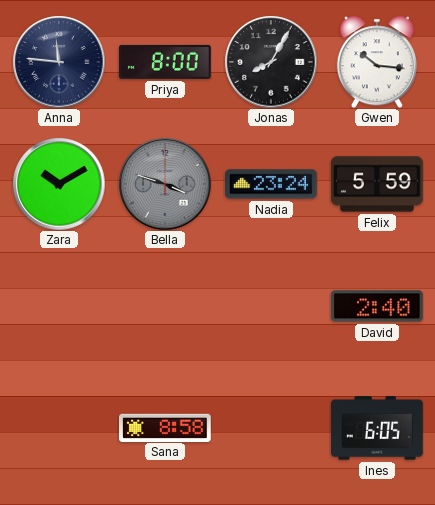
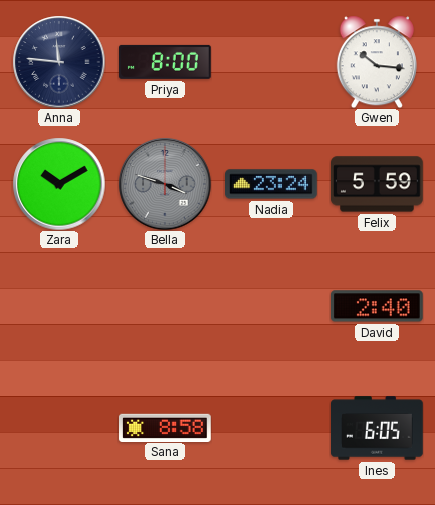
Jonas: 8:05 -> none
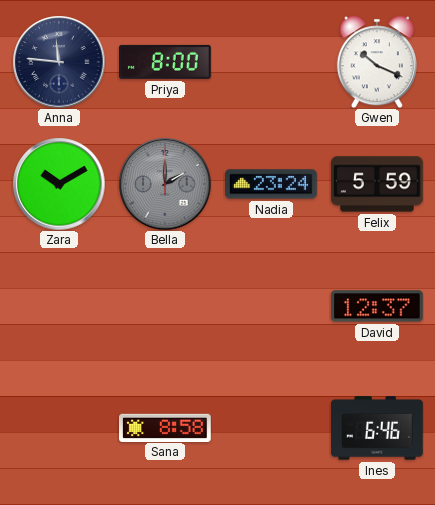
Gwen: 10:16 -> 10:19
Bella: 3:48 -> 2:00
David: 2:40 -> 12:37
Ines: 6:05 -> 6:46
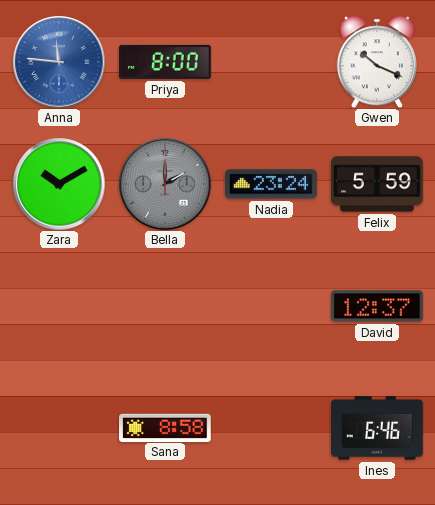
Anna dial: navy -> blue
